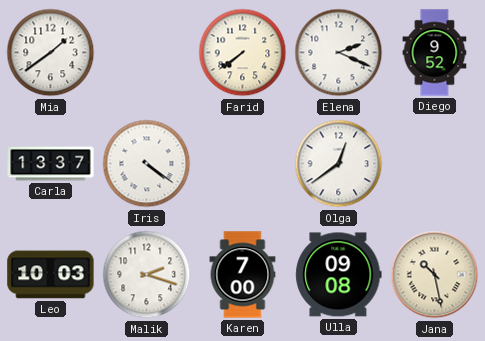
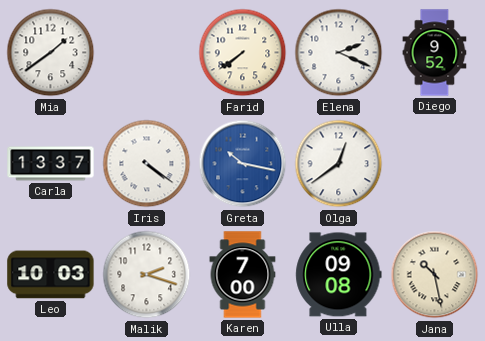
Greta: none -> 10:17
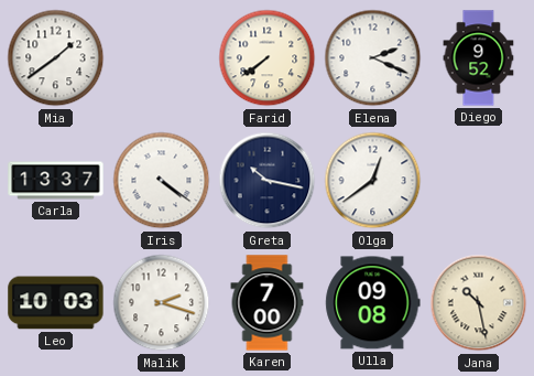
Greta dial: blue -> navy
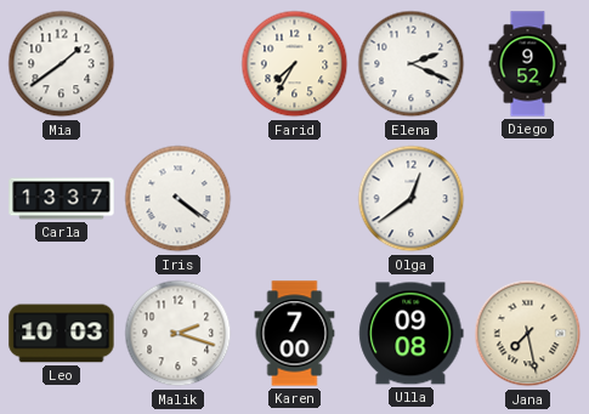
Farid: 7:39 -> 7:35
Greta: 10:17 -> none
Jana: 10:28 -> 7:28
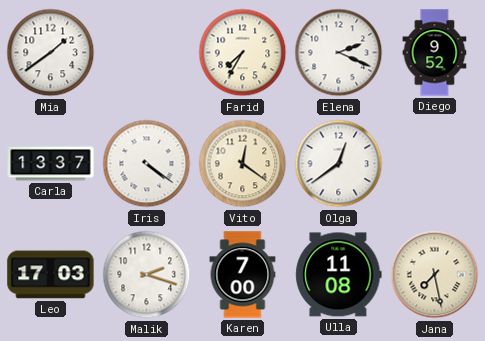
Vito: none -> 12:21
Leo: 10:03 -> 17:03
Ulla: 09:08 -> 11:08
